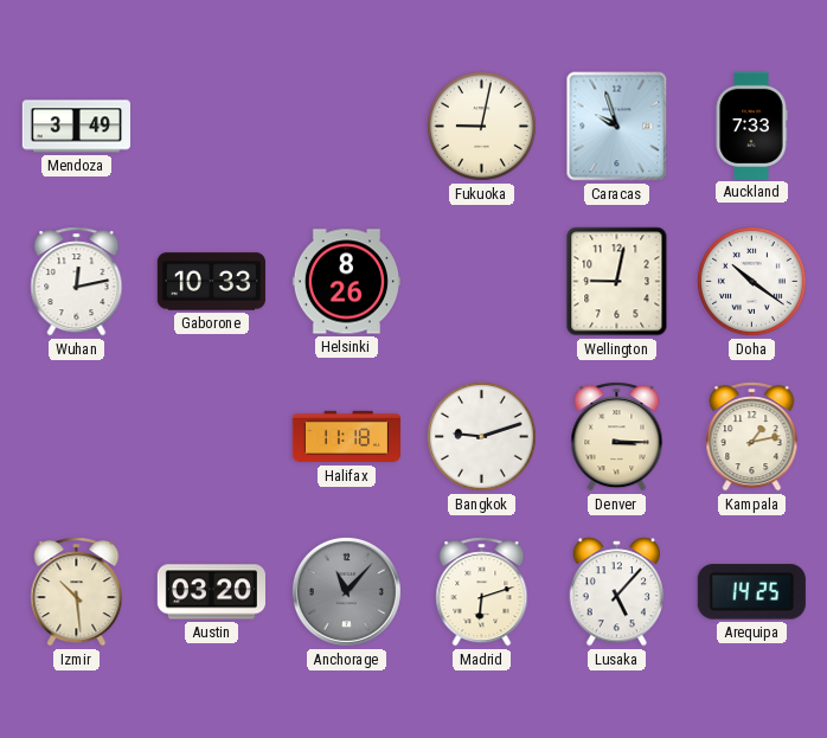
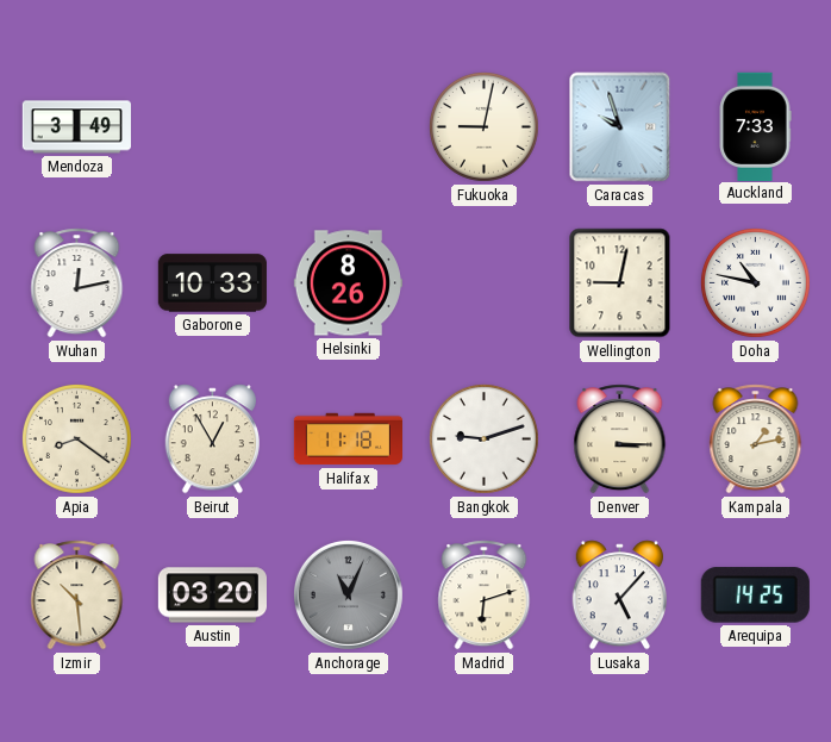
Doha: 10:21 -> 10:47
Apia: none -> 8:21
Beirut: none -> 12:55
Anchorage: 11:07 -> 11:04
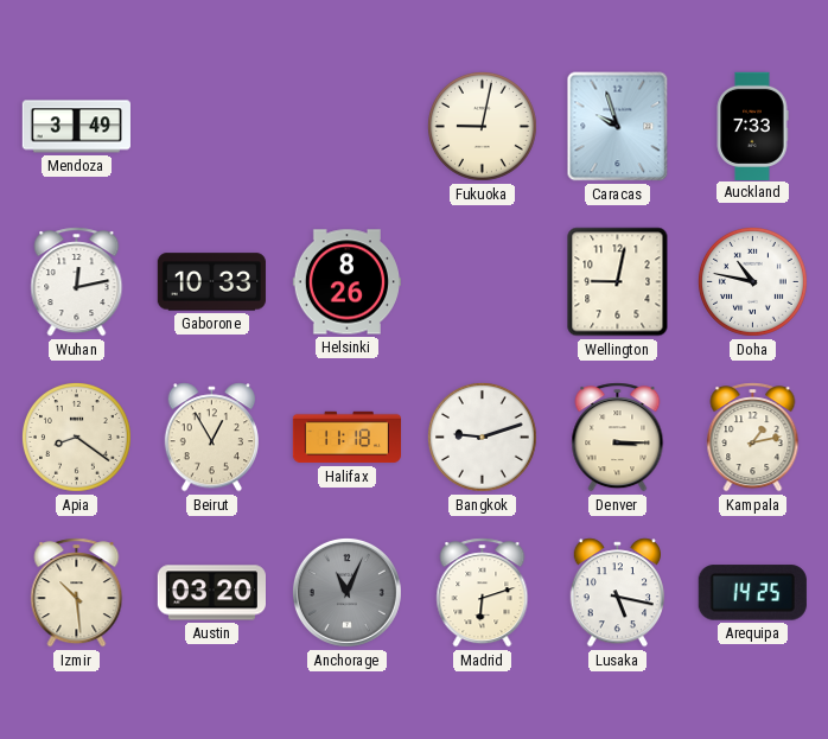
Lusaka: 5:07 -> 5:17
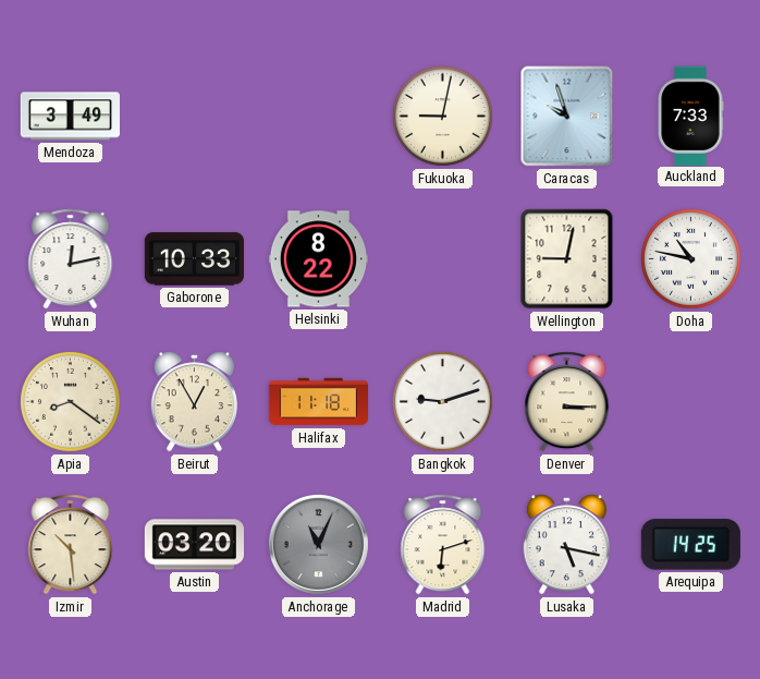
Helsinki: 8:26 -> 8:22
Kampala: 1:13 -> none
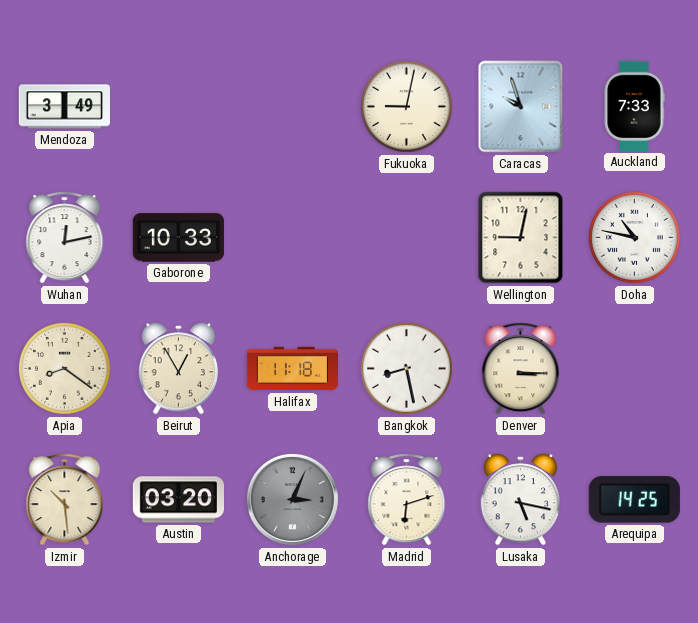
Helsinki: 8:22 -> none
Bangkok: 9:12 -> 8:28
Anchorage: 11:04 -> 3:04
